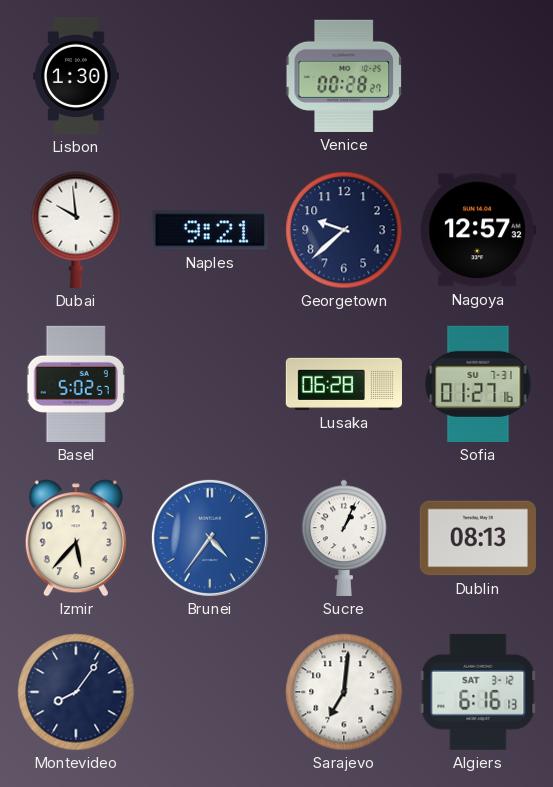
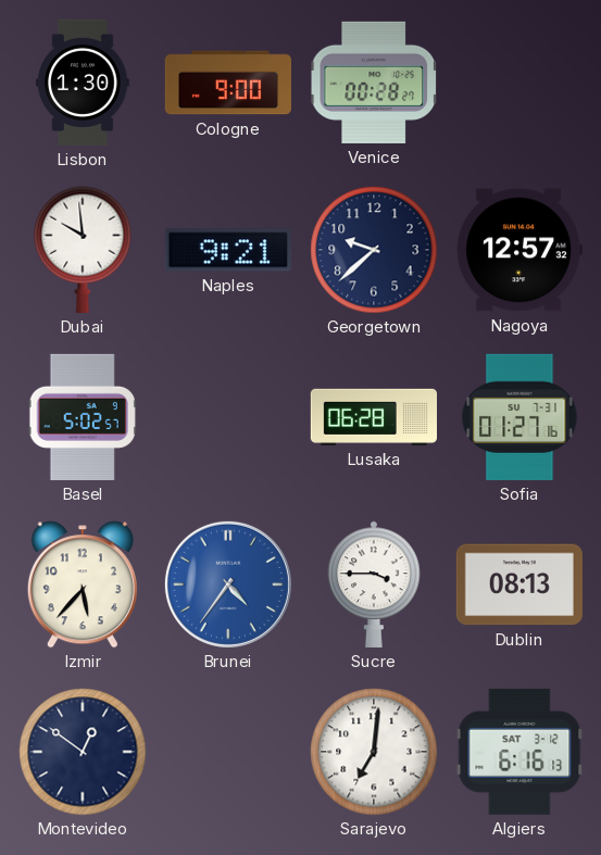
Cologne: none -> 9:00
Sucre: 1:04 -> 3:45
Montevideo: 8:06 -> 12:51
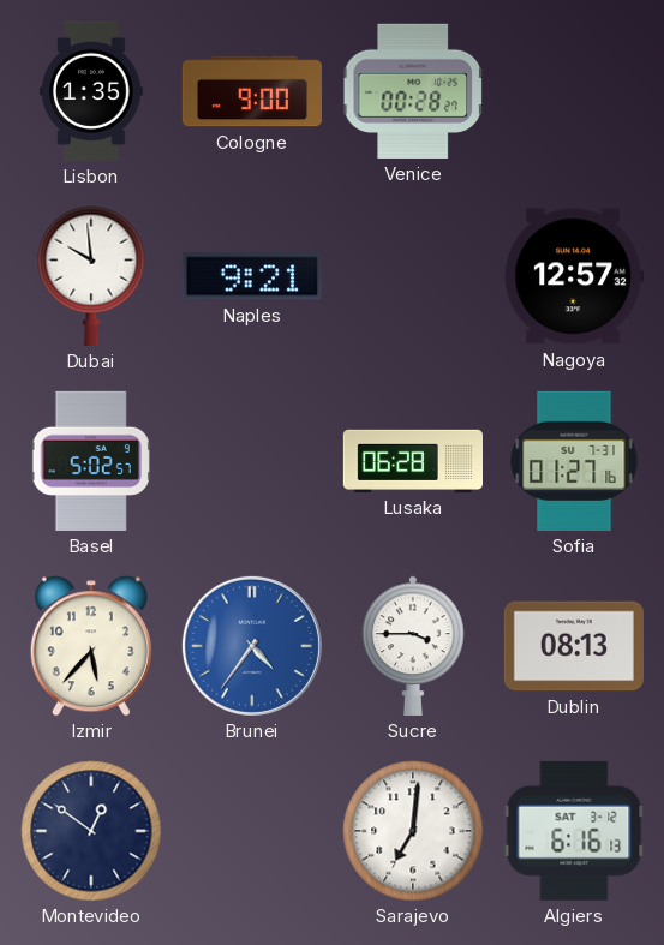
Lisbon: 1:30 -> 1:35
Georgetown: 9:38 -> none
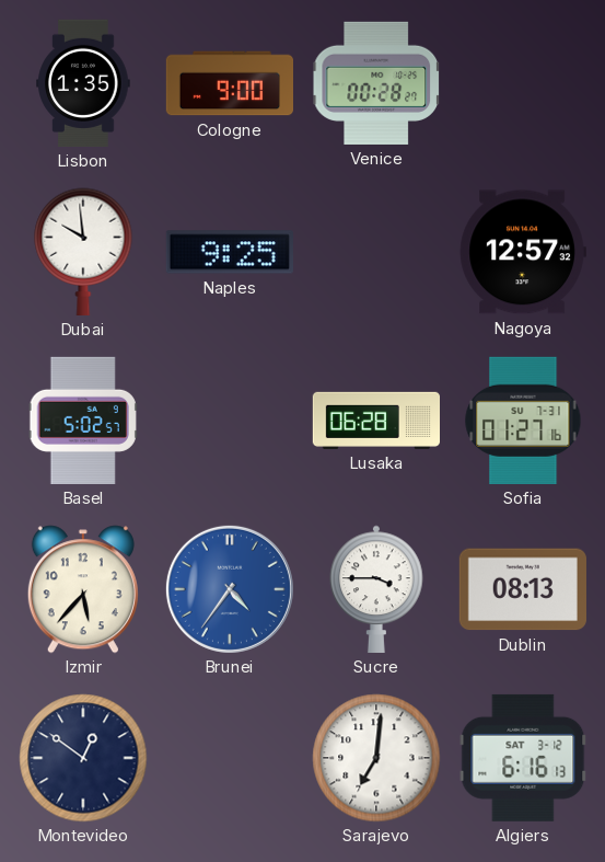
Naples: 9:21 -> 9:25
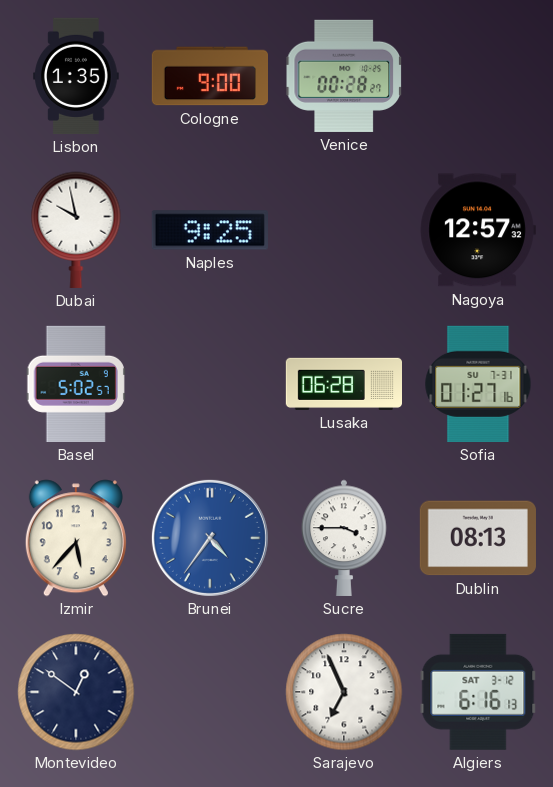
Dubai: 9:59 -> 9:58
Sarajevo: 7:01 -> 6:56
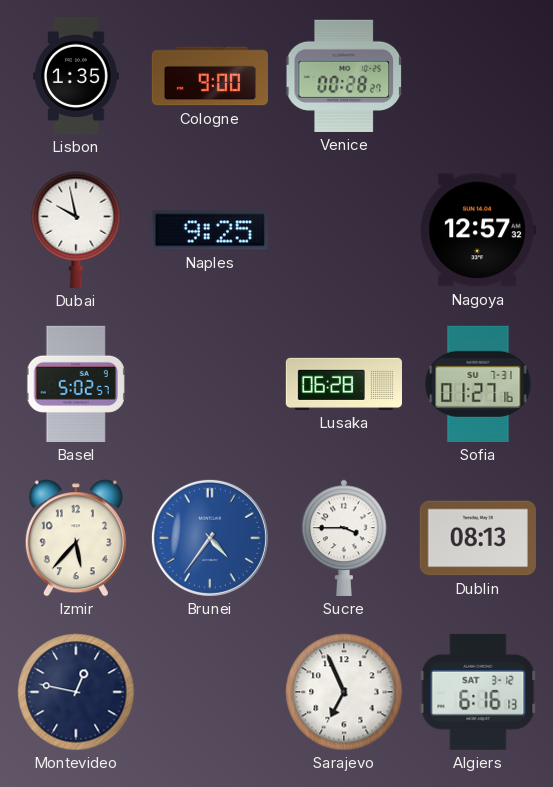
Montevideo: 12:51 -> 12:47
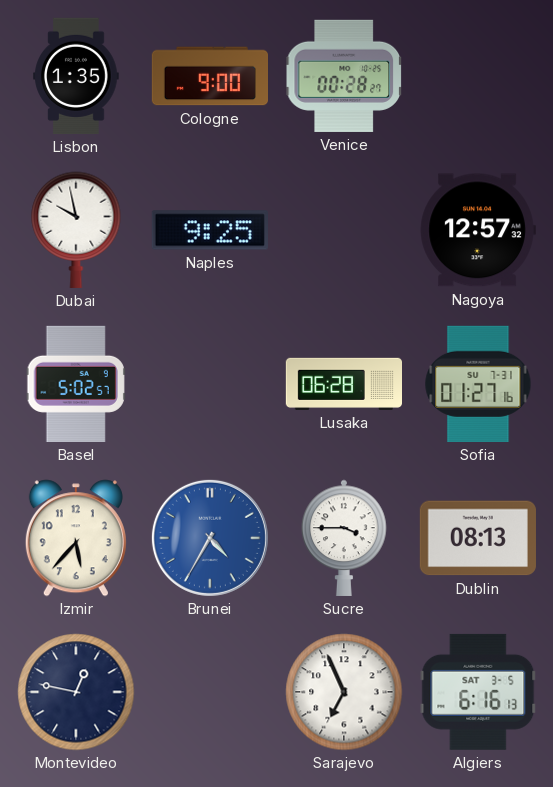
Brunei: 4:36 -> 4:35
Algiers date: SAT 3-12 -> SAT 3-5
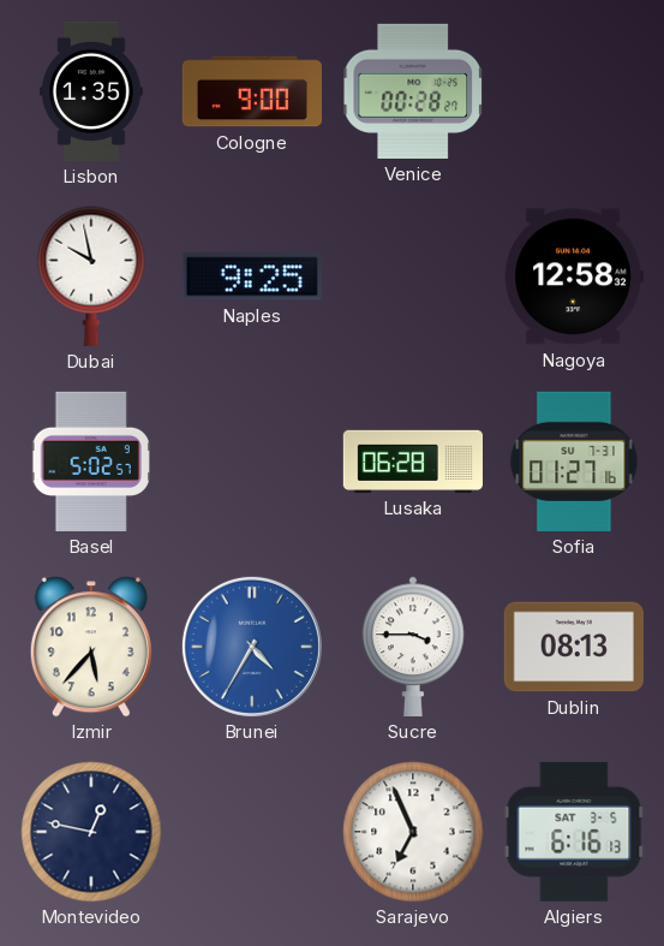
Nagoya: 12:57 -> 12:58
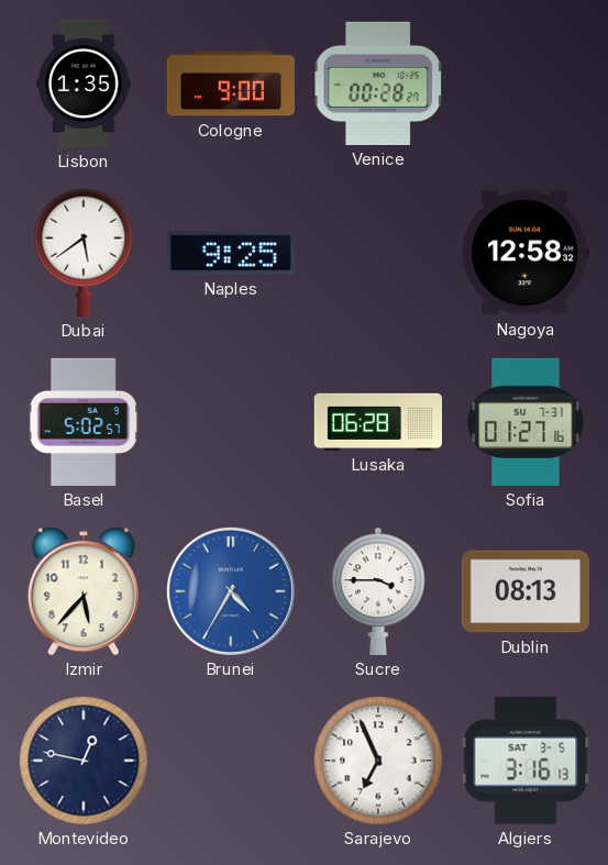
Dubai: 9:58 -> 5:39
Algiers: 6:16 -> 3:16
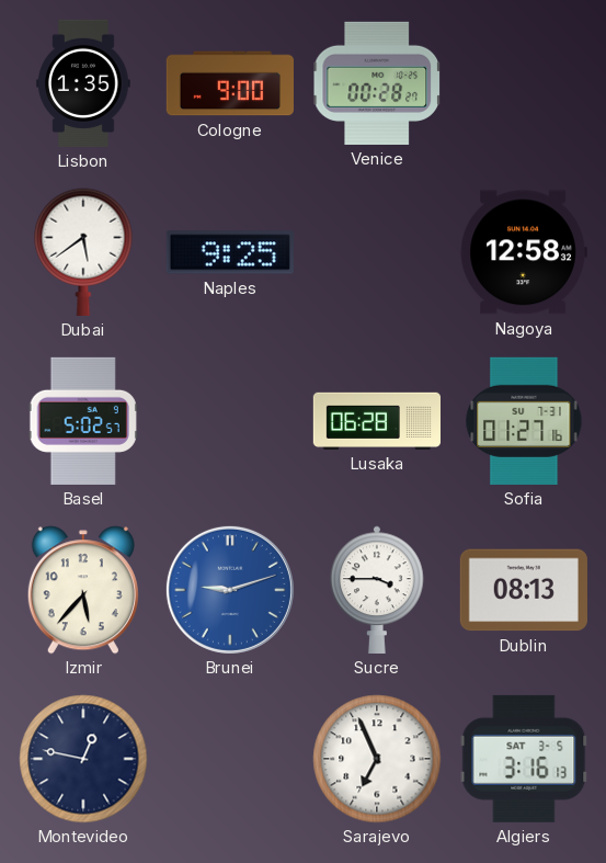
Brunei: 4:35 -> 9:12
